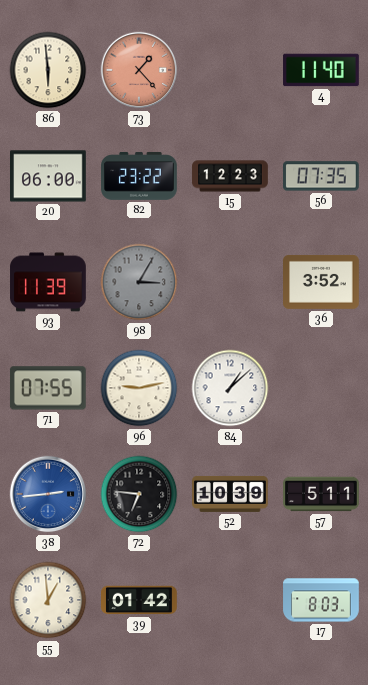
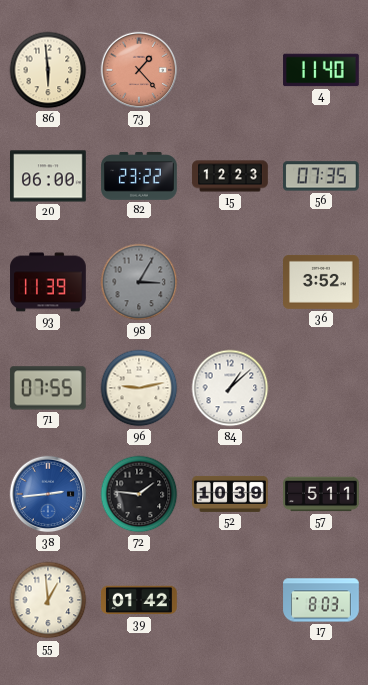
72: 6:46 -> 1:46
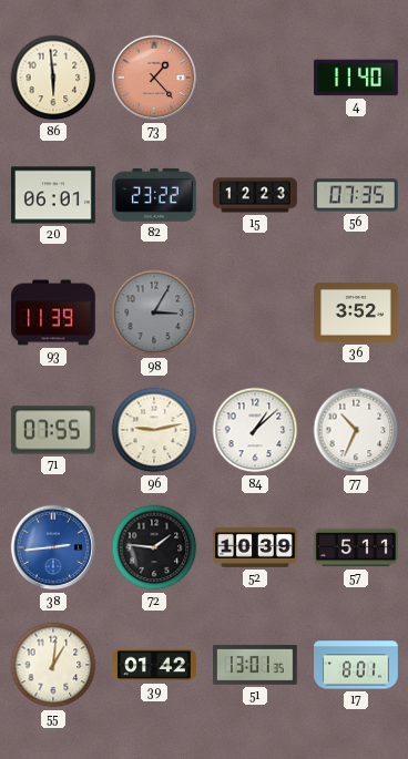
20: 06:00 -> 06:01
77: none -> 10:34
55: 12:59 -> 1:01
51: none -> 13:01
17: 8:03 -> 8:01
